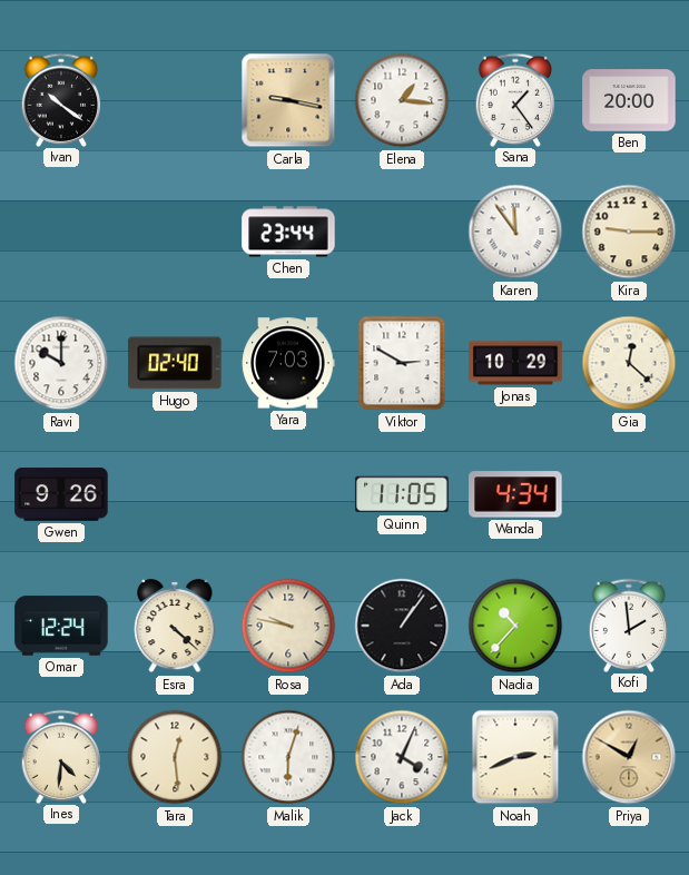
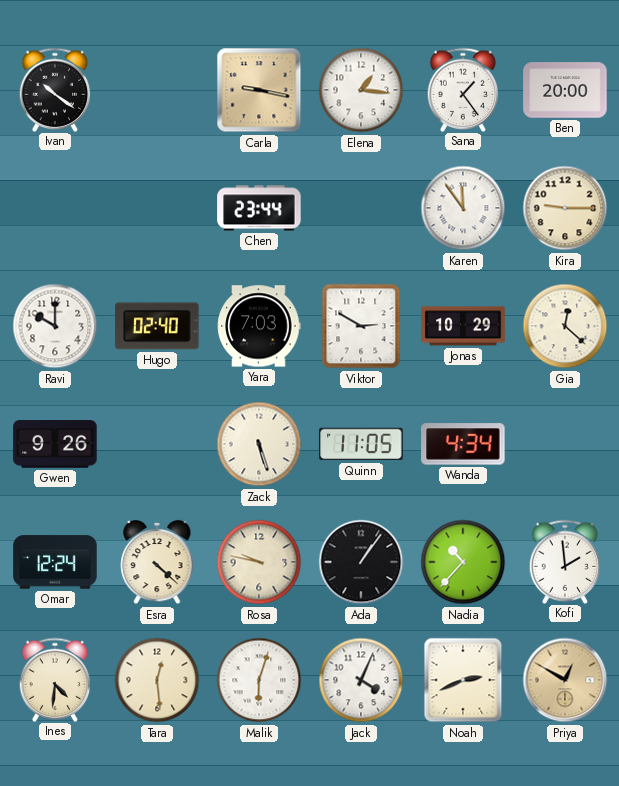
Zack: none -> 5:27
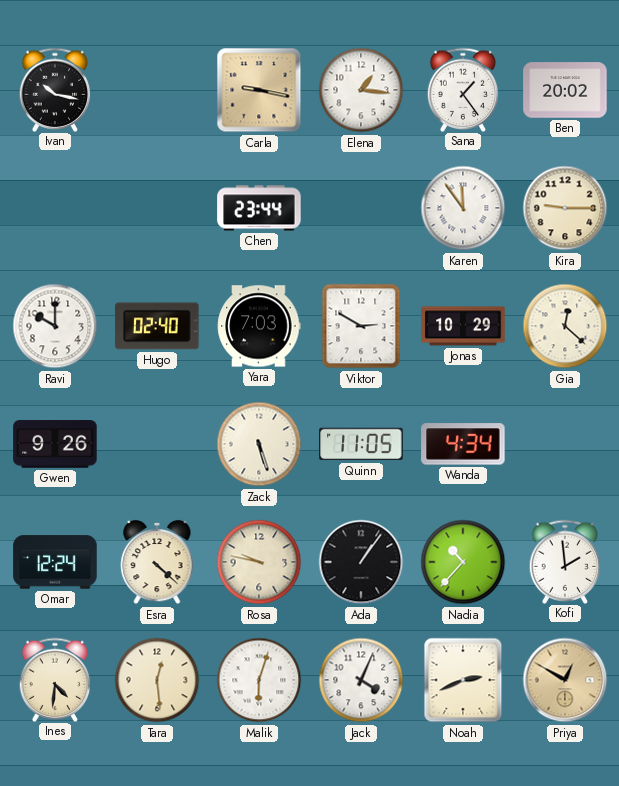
Ivan: 10:21 -> 10:17
Ben: 20:00 -> 20:02
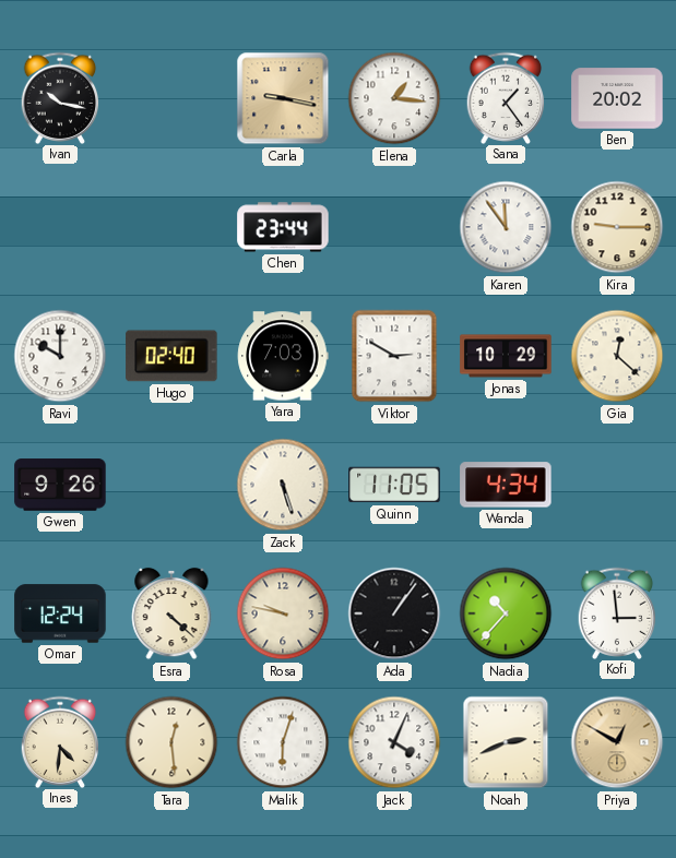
Kofi: 1:59 -> 2:59
